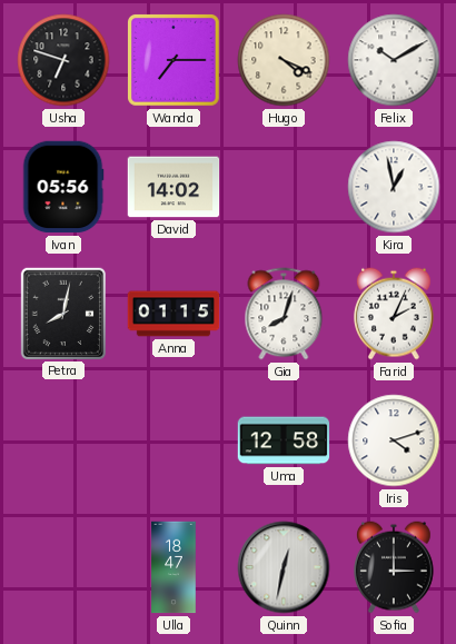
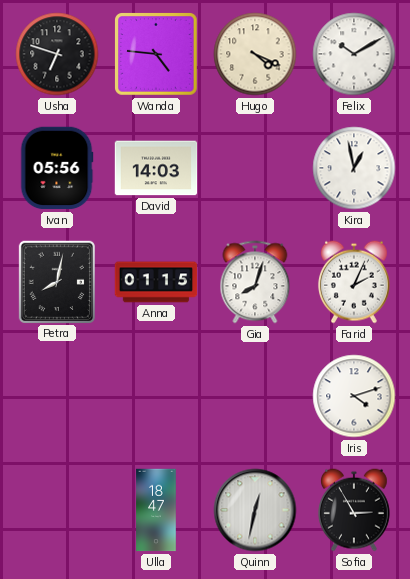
Wanda: 7:15 -> 4:46
David: 14:02 -> 14:03
Uma: 12:58 -> none
Sofia: 3:00 -> 2:55
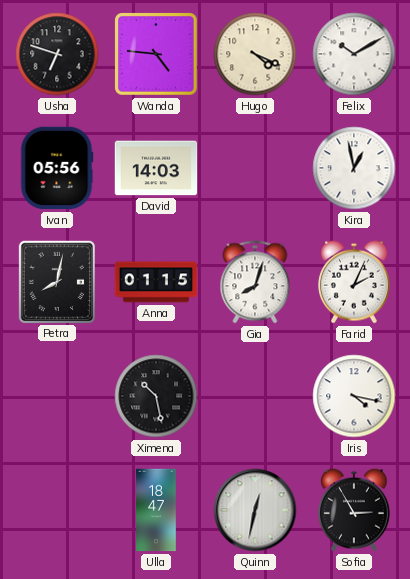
Ximena: none -> 10:28
Iris: 4:12 -> 4:17
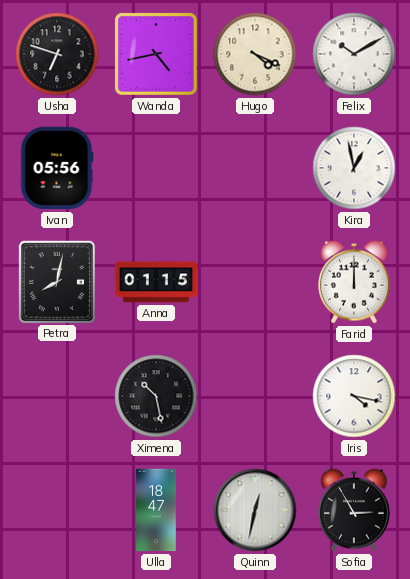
Wanda: 4:46 -> 4:43
David: 14:03 -> none
Gia: 8:03 -> none
Farid: 2:04 -> 12:00
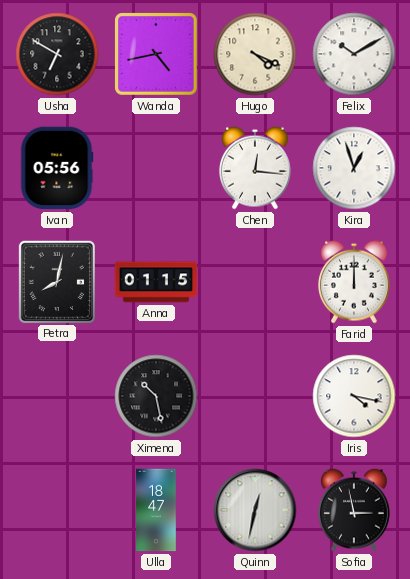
Usha: 6:48 -> 6:50
Chen: none -> 12:16
Kira: 12:58 -> 12:57
Sofia: 2:55 -> 2:58
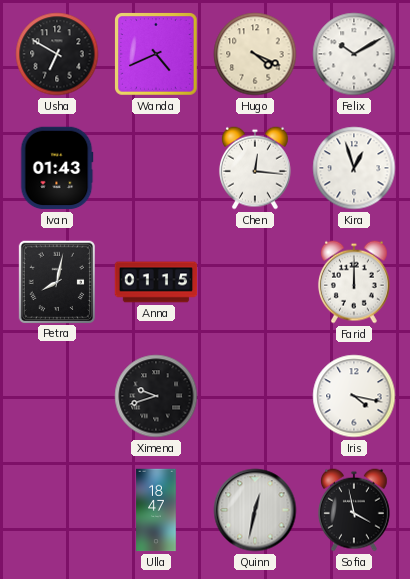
Wanda: 4:43 -> 4:41
Ivan: 05:56 -> 01:43
Ximena: 10:28 -> 9:42
Sofia: 2:58 -> 3:58
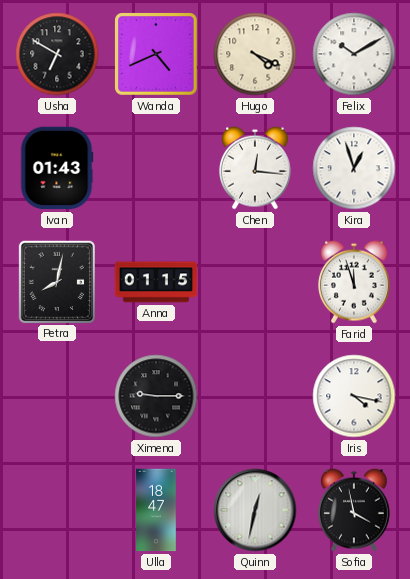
Farid: 12:00 -> 11:57
Ximena: 9:42 -> 9:15
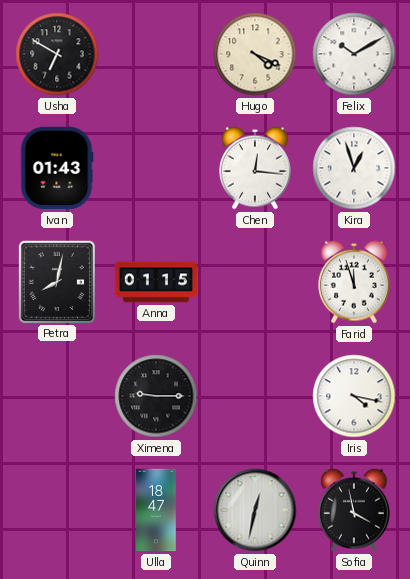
Wanda: 4:41 -> none
